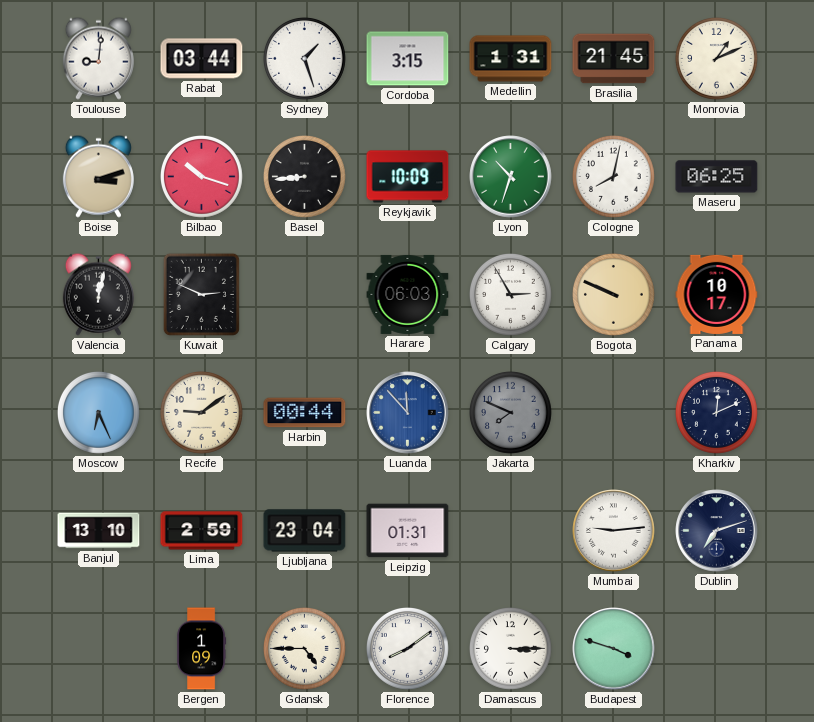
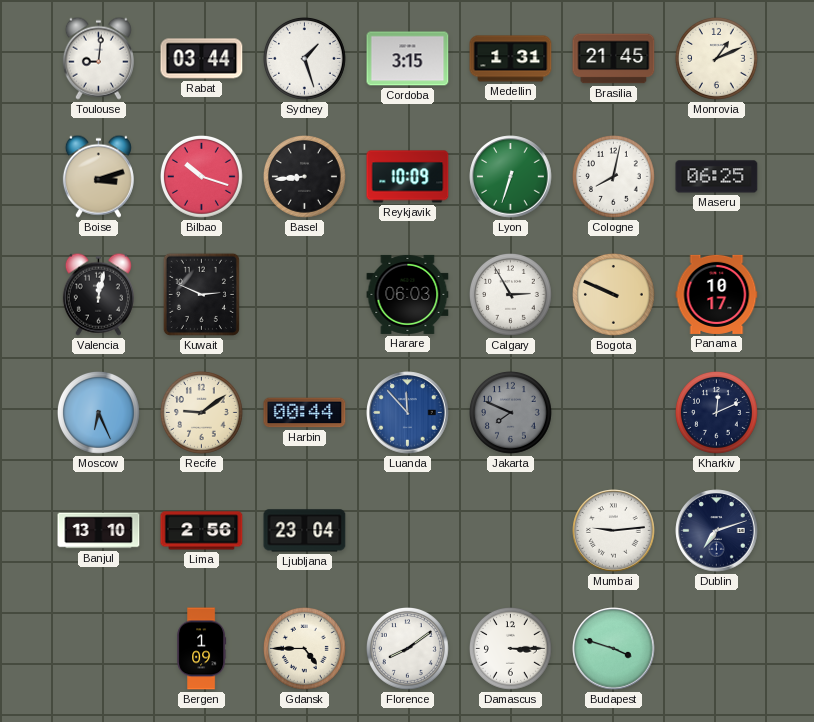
Lyon: 10:33 -> 6:33
Lima: 2:59 -> 2:56
Leipzig: 01:31 -> none
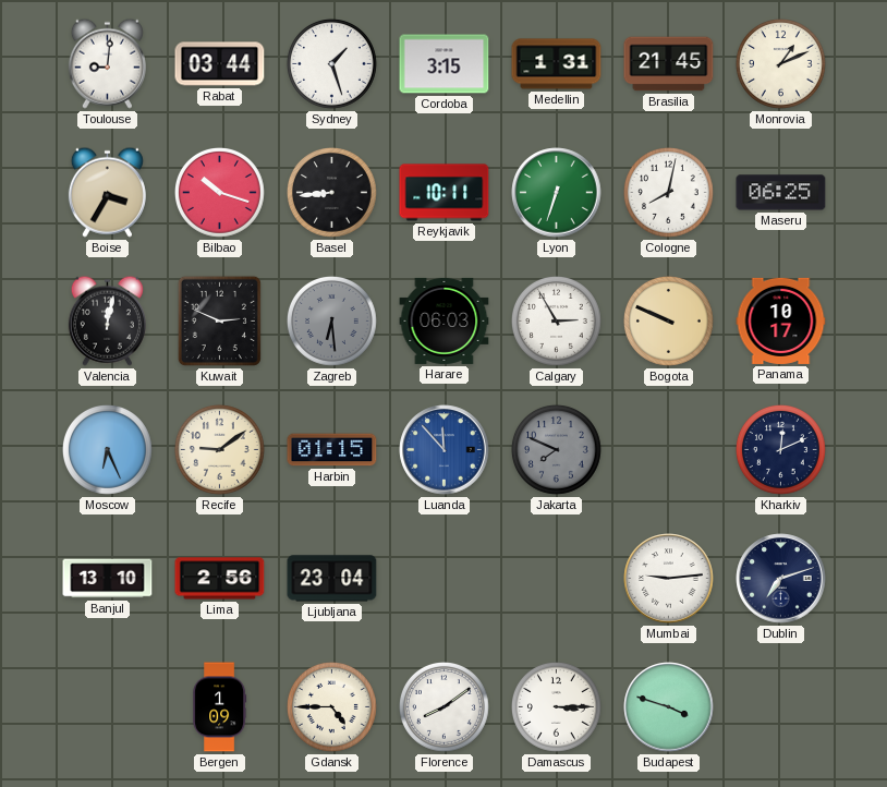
Boise: 3:12 -> 3:35
Reykjavik: 10:09 -> 10:11
Zagreb: none -> 6:29
Harbin: 00:44 -> 01:15
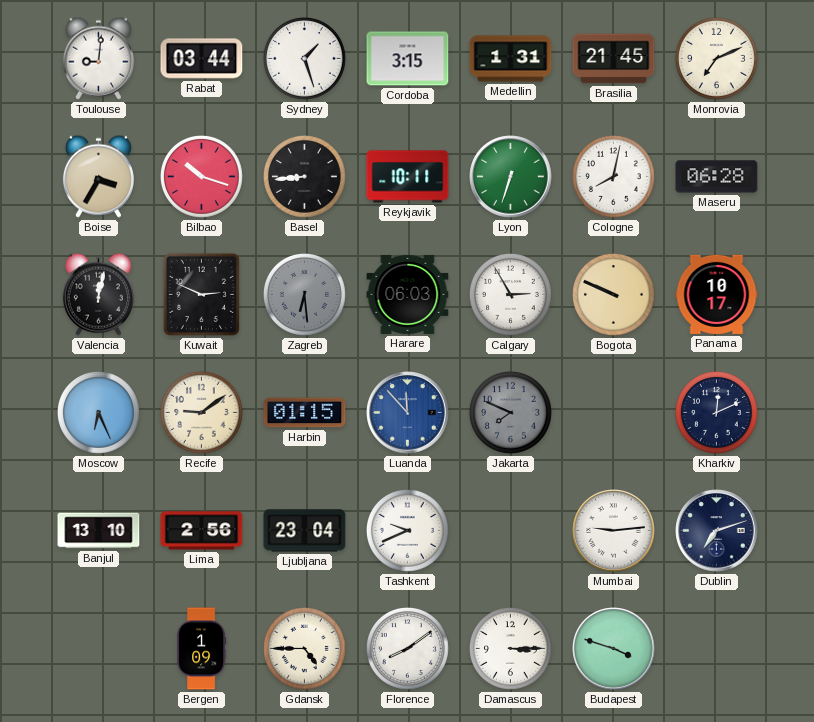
Monrovia: 1:11 -> 7:11
Maseru: 06:25 -> 06:28
Tashkent: none -> 9:41
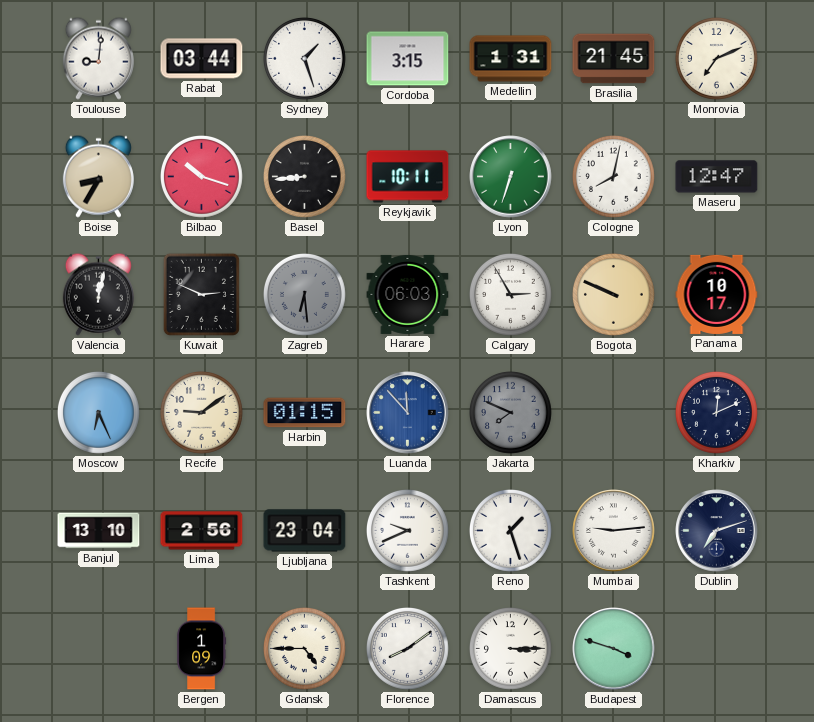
Boise: 3:35 -> 8:35
Maseru: 06:28 -> 12:47
Reno: none -> 1:27
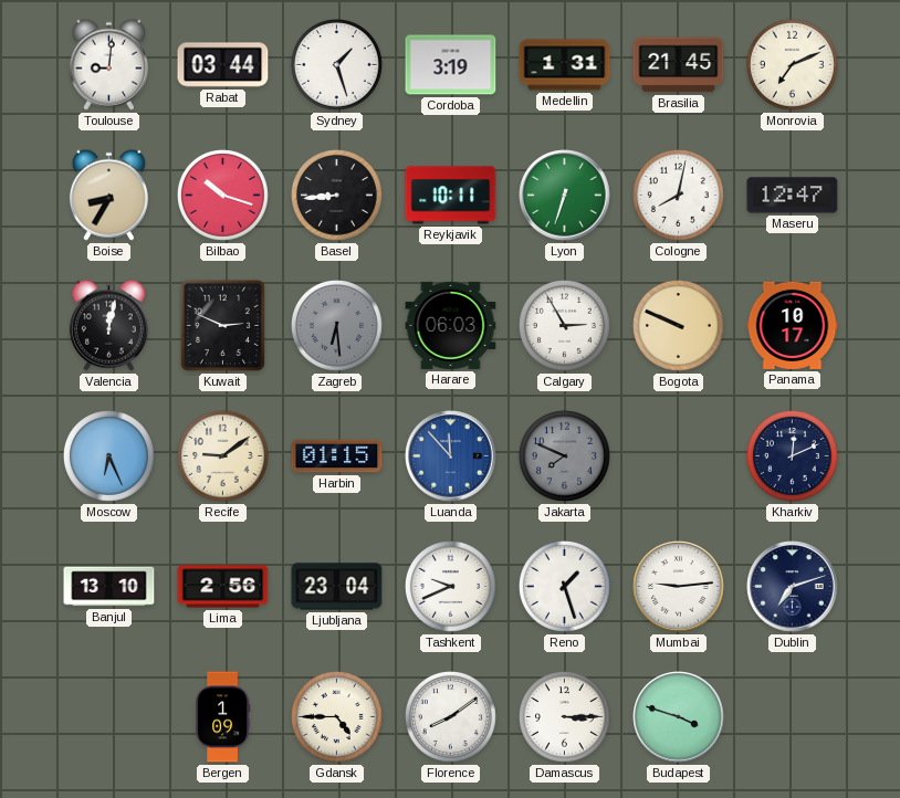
Cordoba: 3:15 -> 3:19
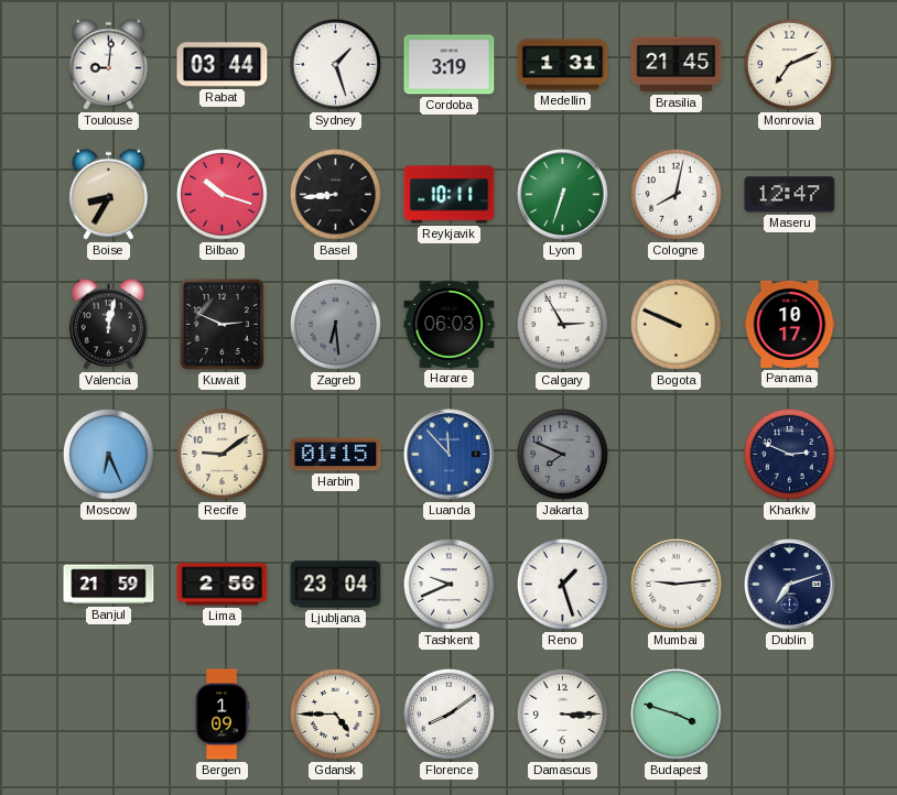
Kharkiv: 12:11 -> 2:49
Banjul: 13:10 -> 21:59
